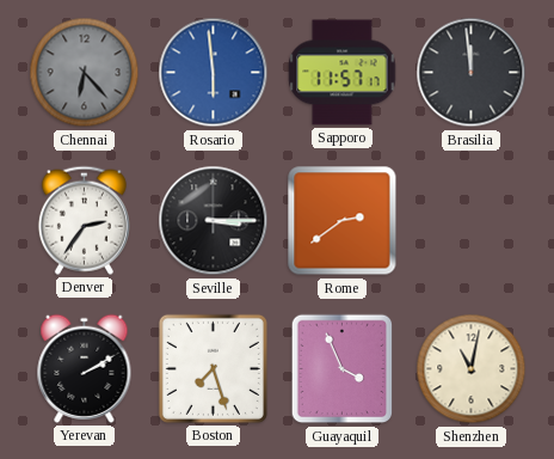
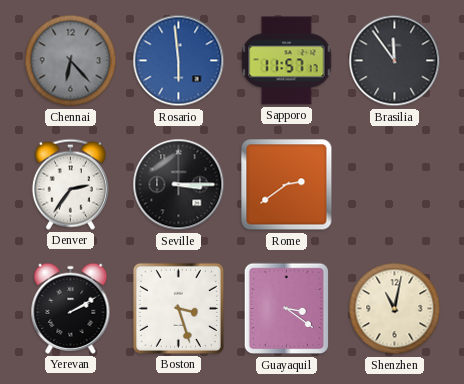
Brasilia: 11:59 -> 11:54
Boston: 7:27 -> 3:27
Guayaquil: 3:56 -> 3:21
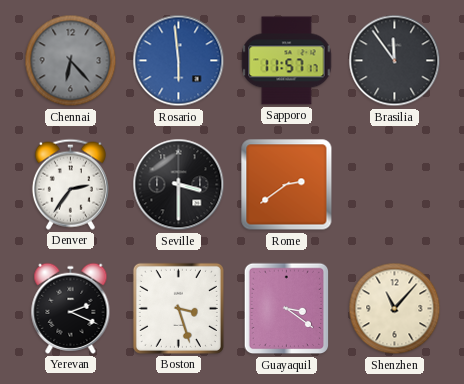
Seville: 3:15 -> 3:30
Yerevan: 2:10 -> 2:19
Shenzhen: 11:02 -> 11:07
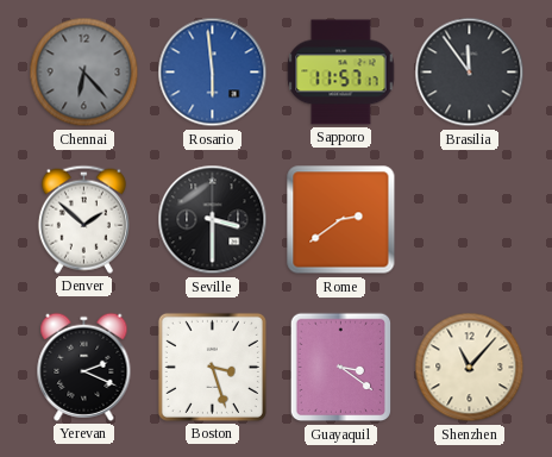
Denver: 2:36 -> 1:52
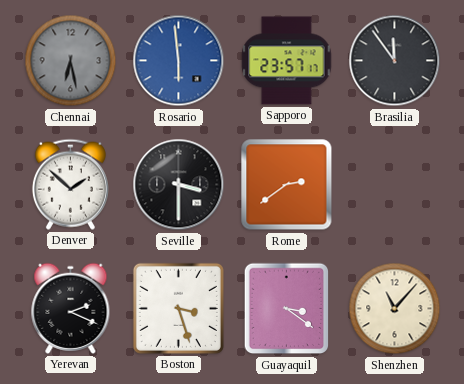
Chennai: 6:23 -> 6:28
Sapporo: 11:57 -> 23:57
